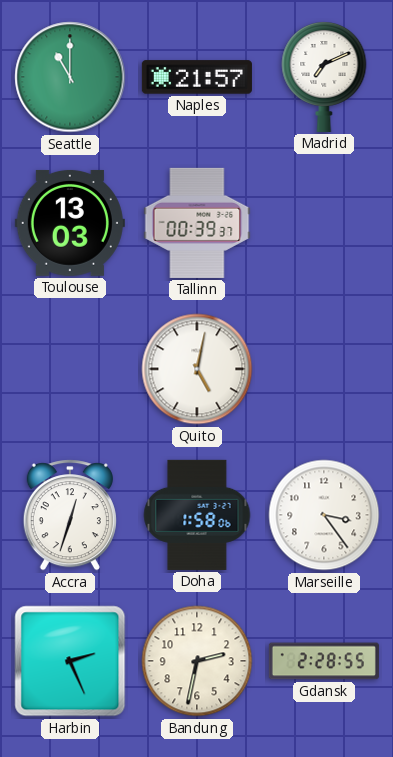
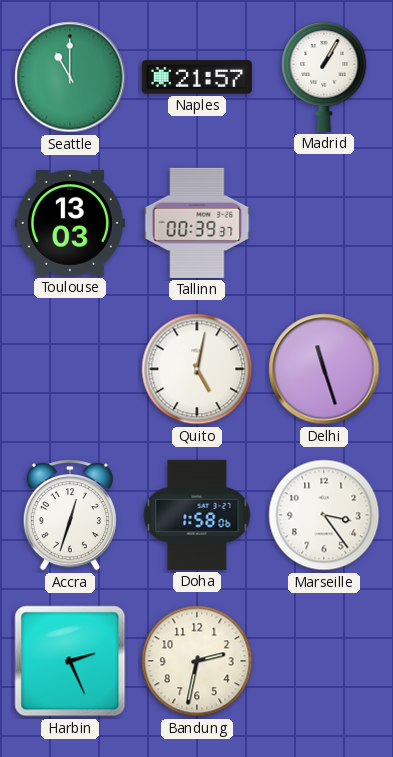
Madrid: 7:11 -> 1:05
Delhi: none -> 11:27
Gdansk: 2:28 -> none
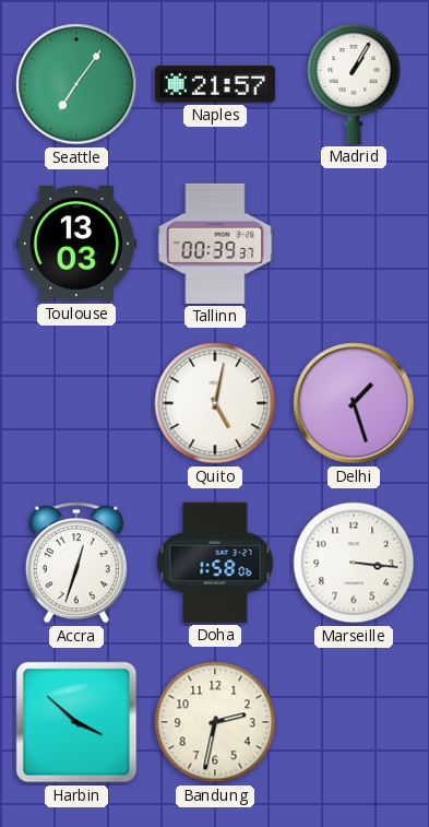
Seattle: 11:00 -> 7:06
Delhi: 11:27 -> 1:27
Marseille: 3:24 -> 3:16
Harbin: 2:26 -> 3:52
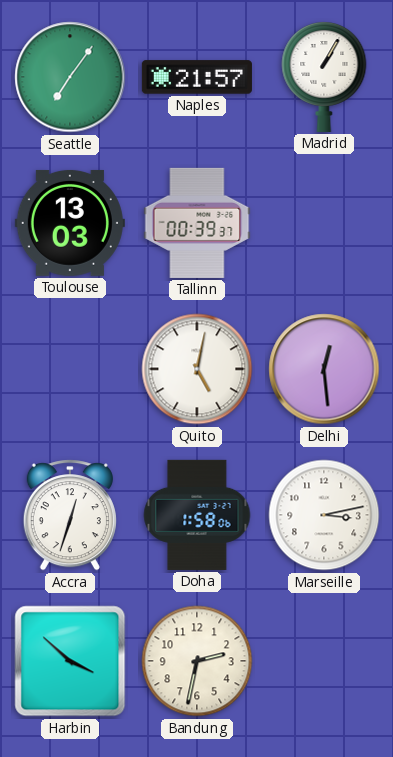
Delhi: 1:27 -> 12:29
Marseille: 3:16 -> 3:13
